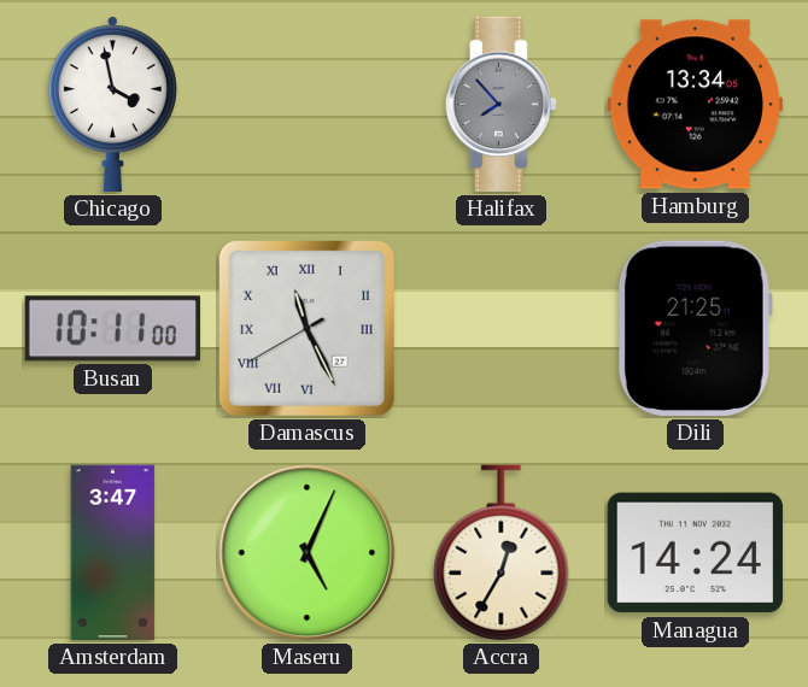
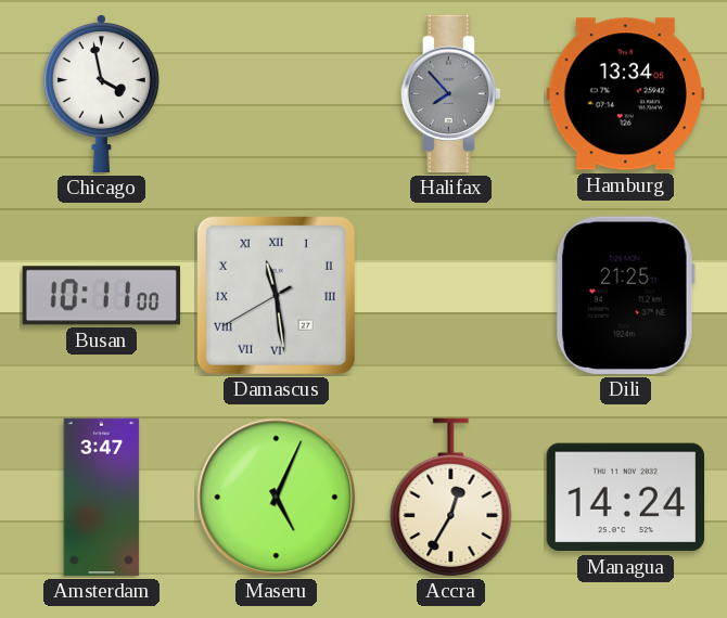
Damascus: 11:25 -> 11:28
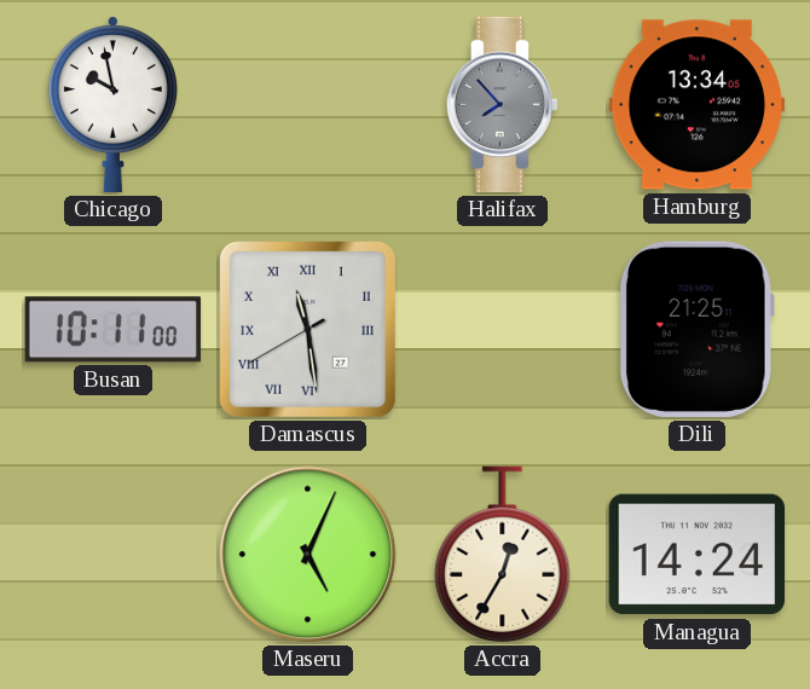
Chicago: 3:58 -> 9:58
Amsterdam: 3:47 -> none
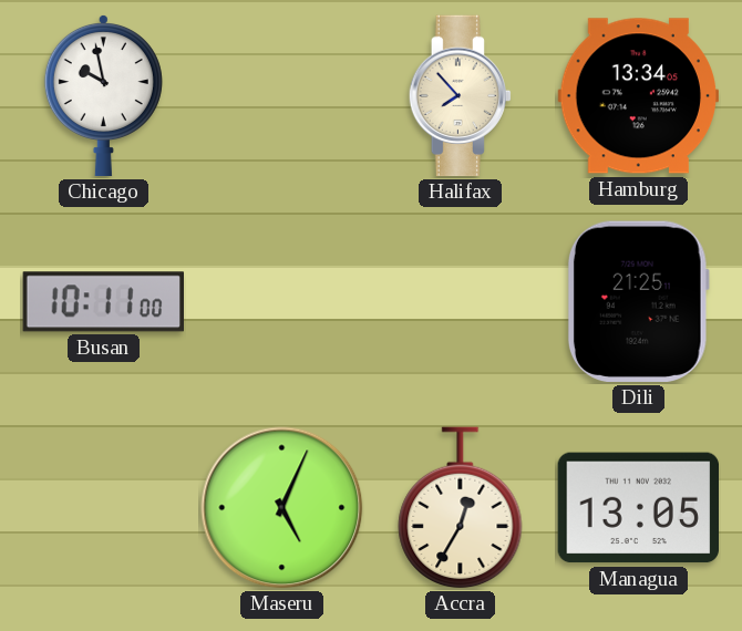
Halifax dial: grey -> cream
Damascus: 11:28 -> none
Managua: 14:24 -> 13:05
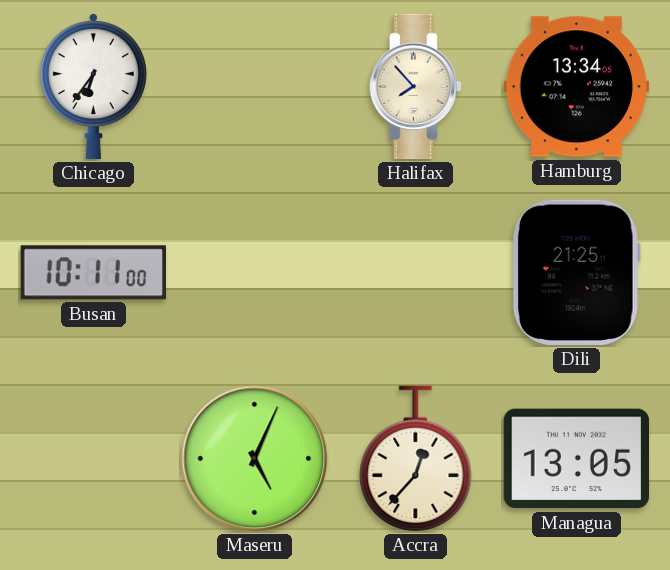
Chicago: 9:58 -> 6:36
Accra: 12:35 -> 12:37
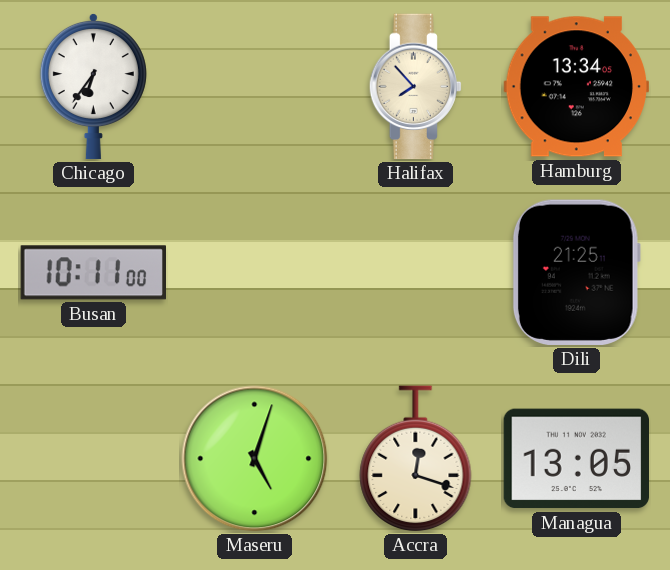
Maseru: 5:04 -> 5:03
Accra: 12:37 -> 12:18
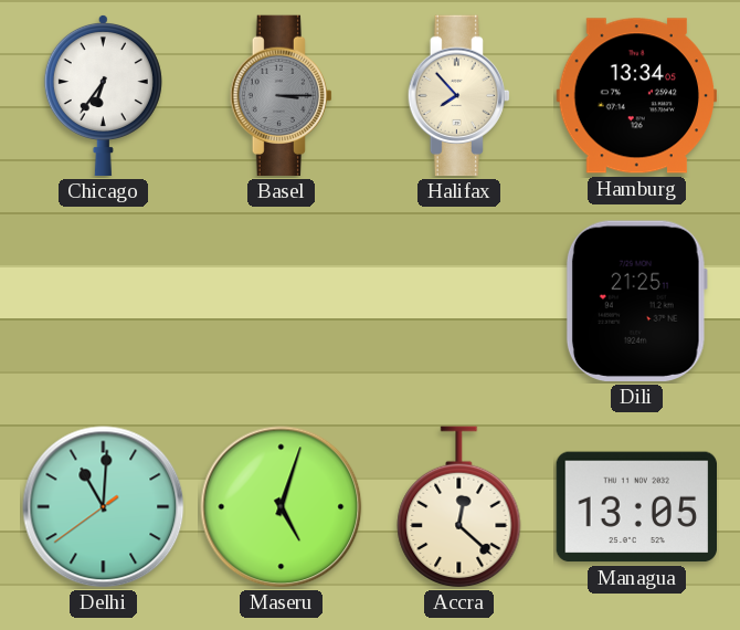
Basel: none -> 3:15
Busan: 10:11 -> none
Delhi: none -> 11:00
Accra: 12:18 -> 12:22
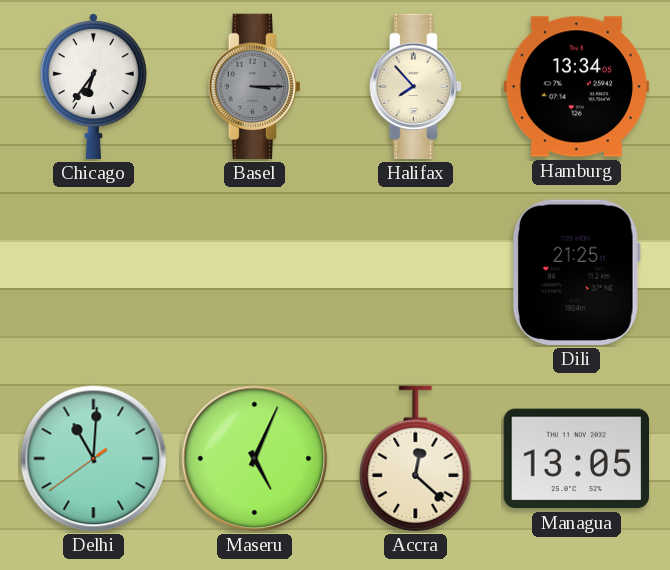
Maseru: 5:03 -> 5:04
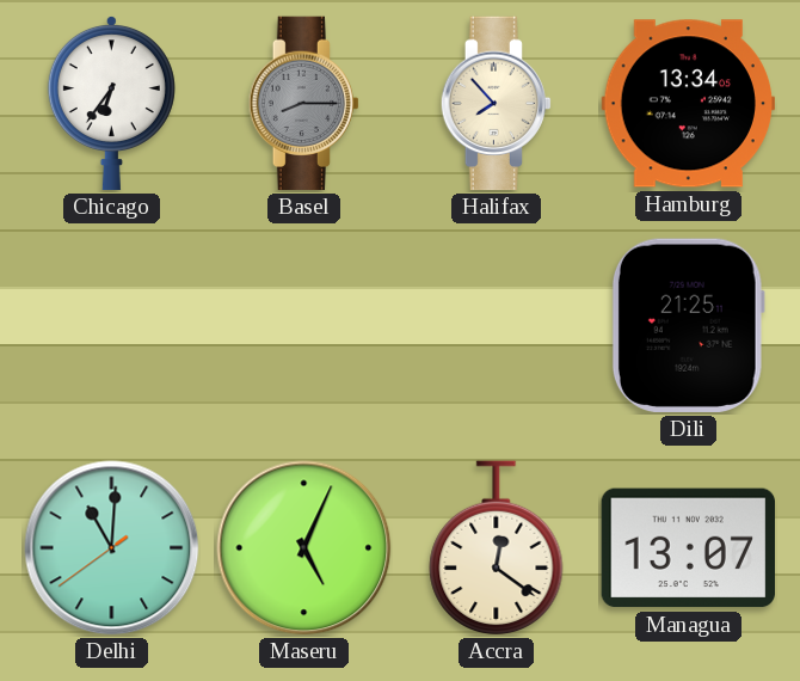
Basel: 3:15 -> 8:15
Accra: 12:22 -> 12:21
Managua: 13:05 -> 13:07
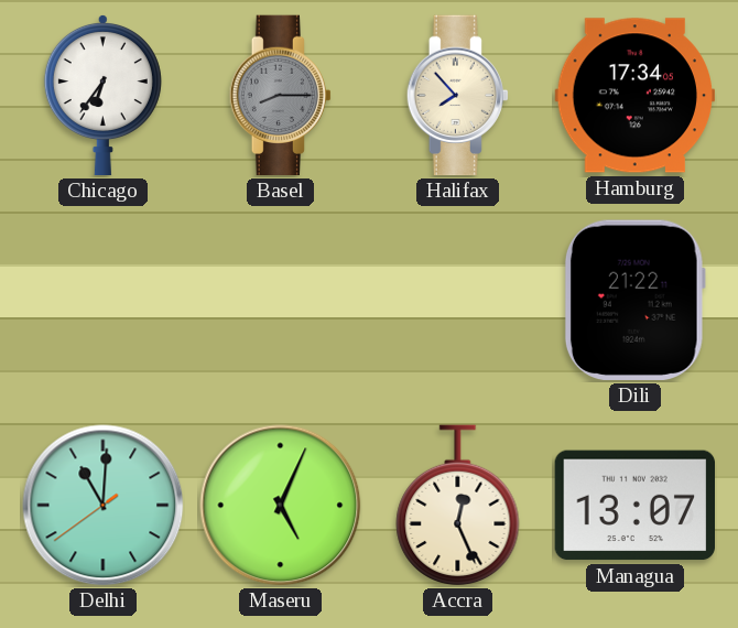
Hamburg: 13:34 -> 17:34
Dili: 21:25 -> 21:22
Accra: 12:21 -> 12:26
